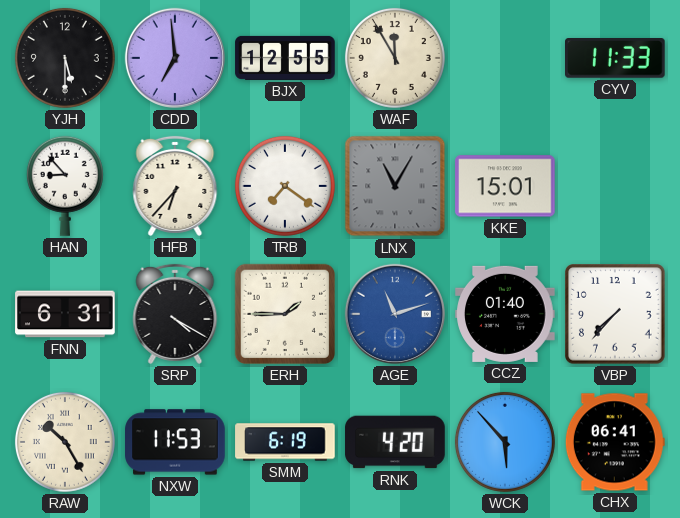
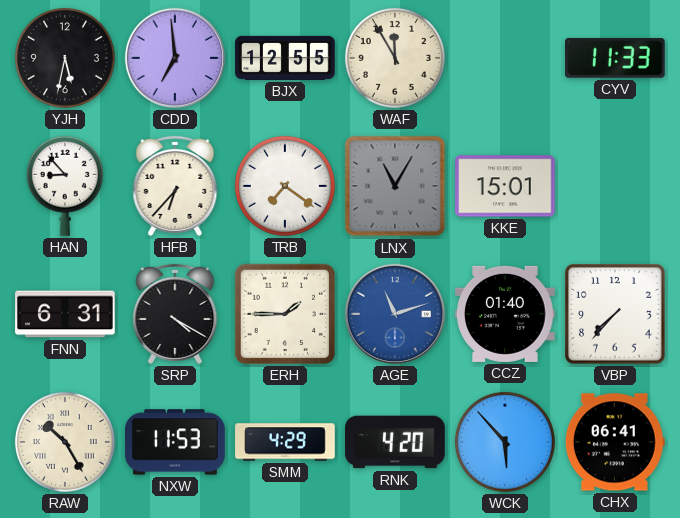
YJH: 5:30 -> 5:32
SMM: 6:19 -> 4:29
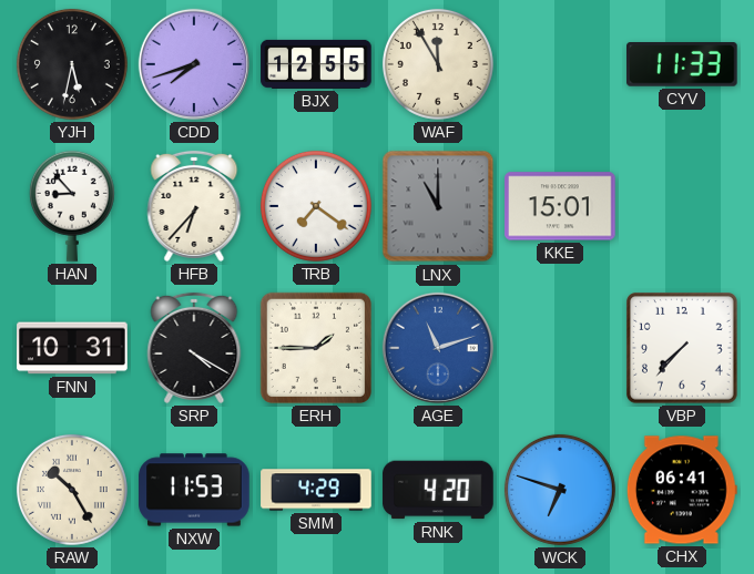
CDD: 6:59 -> 7:42
LNX: 11:05 -> 11:00
FNN: 6:31 -> 10:31
CCZ: 01:40 -> none
WCK: 5:53 -> 6:48
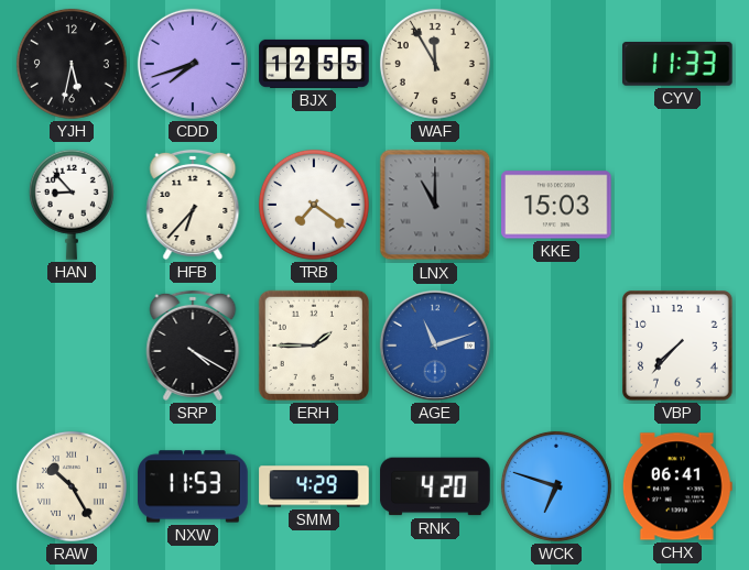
KKE: 15:01 -> 15:03
FNN: 10:31 -> none
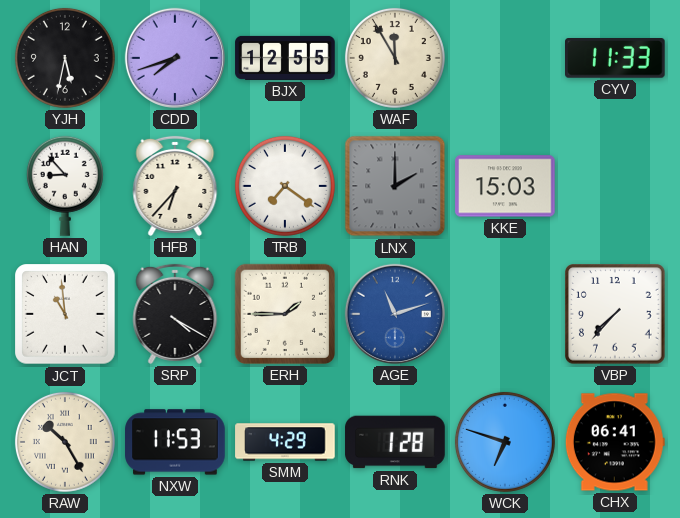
LNX: 11:00 -> 2:00
JCT: none -> 10:59
RNK: 4:20 -> 1:28
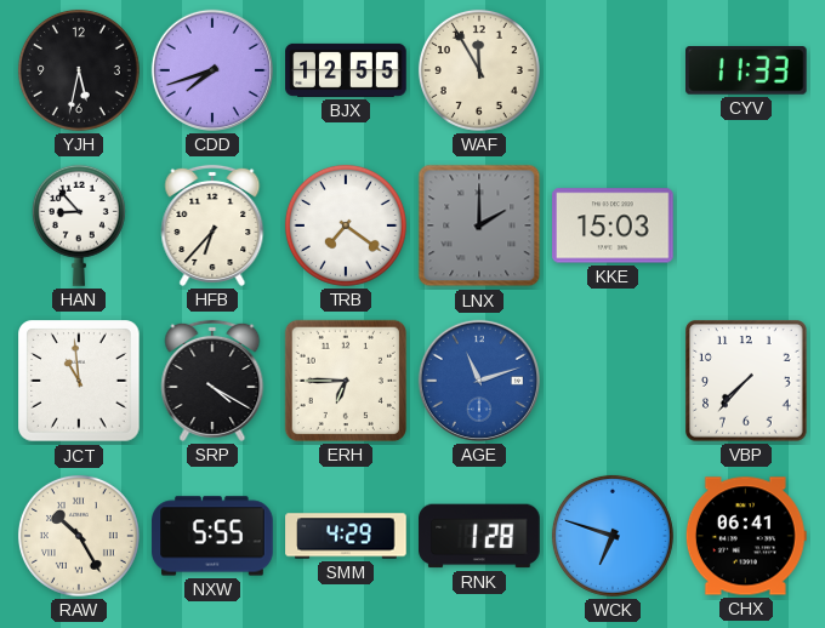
ERH: 1:45 -> 6:45
NXW: 11:53 -> 5:55
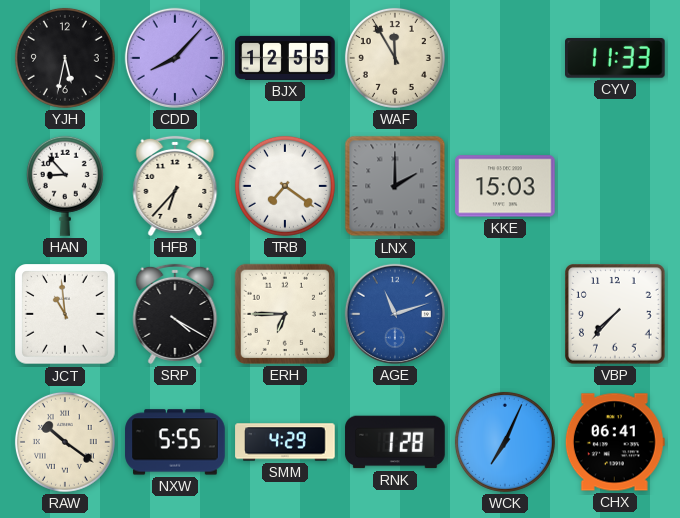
CDD: 7:42 -> 8:07
RAW: 10:25 -> 10:21
WCK: 6:48 -> 7:04
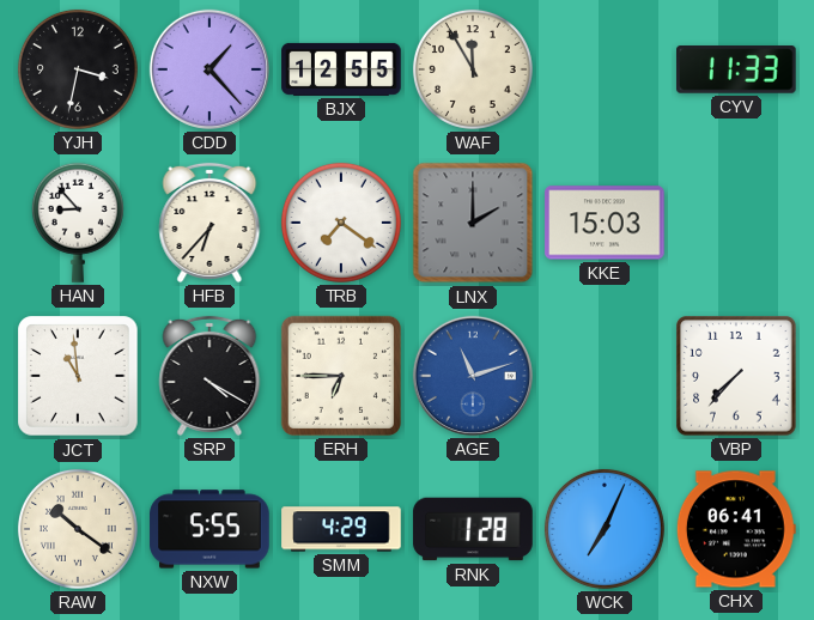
YJH: 5:32 -> 3:32
CDD: 8:07 -> 1:23
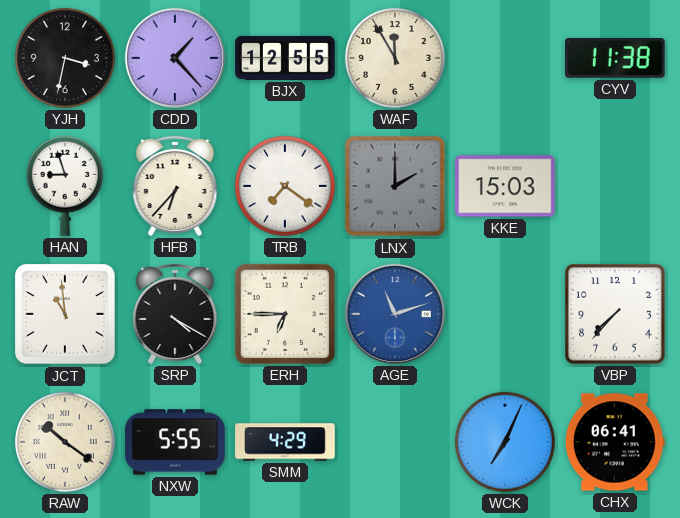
CYV: 11:33 -> 11:38
HAN: 8:53 -> 8:57
RNK: 1:28 -> none
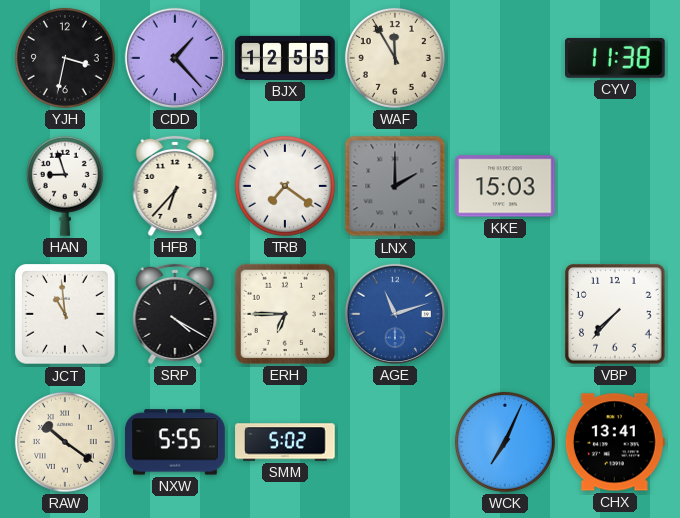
SMM: 4:29 -> 5:02
CHX: 06:41 -> 13:41
